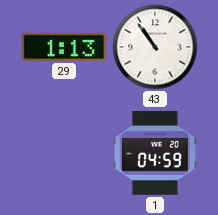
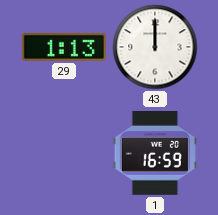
43: 10:54 -> 12:00
1: 04:59 -> 16:59
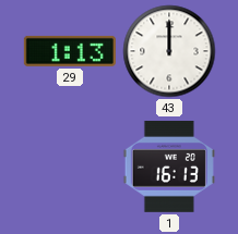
1: 16:59 -> 16:13
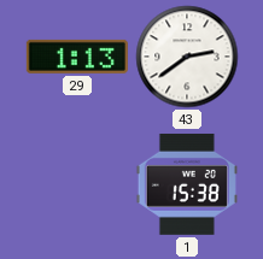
43: 12:00 -> 2:39
1: 16:13 -> 15:38
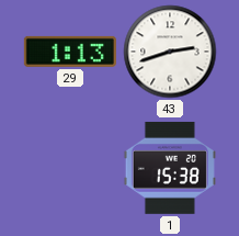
43: 2:39 -> 2:42
